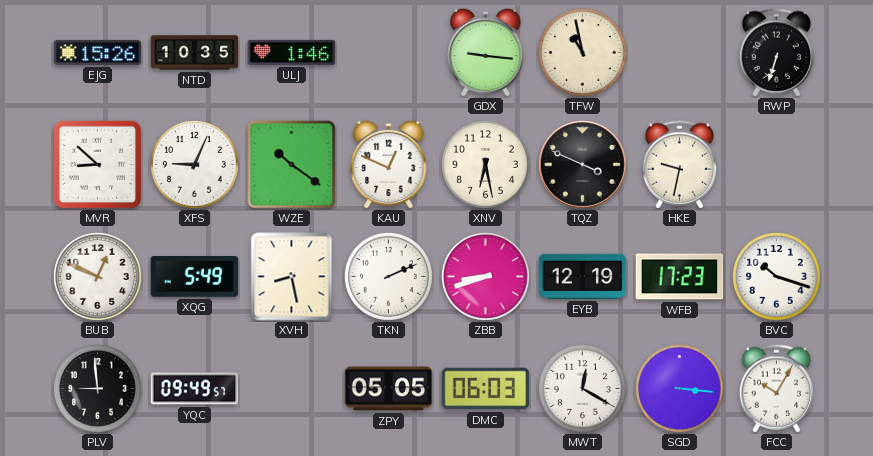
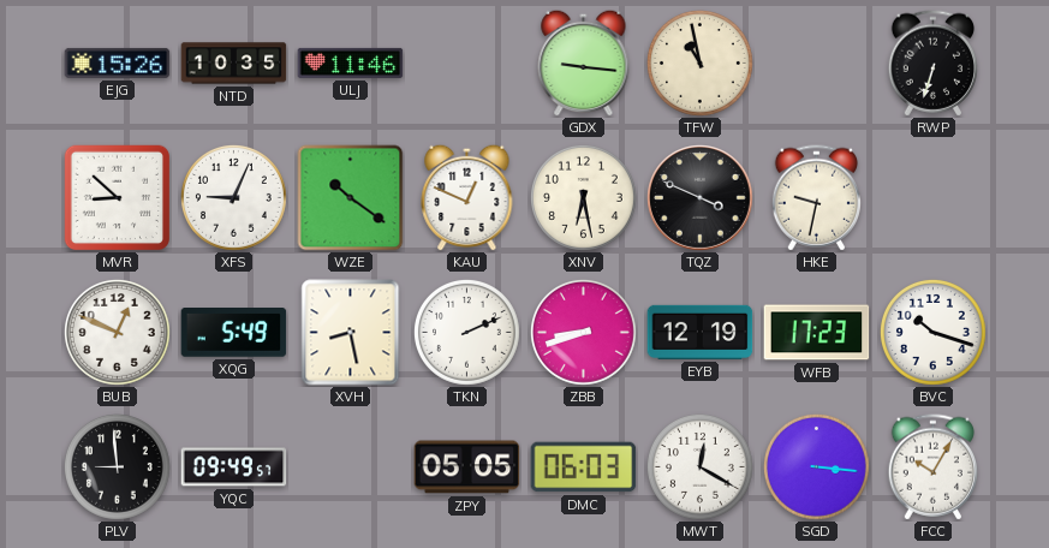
ULJ: 1:46 -> 11:46
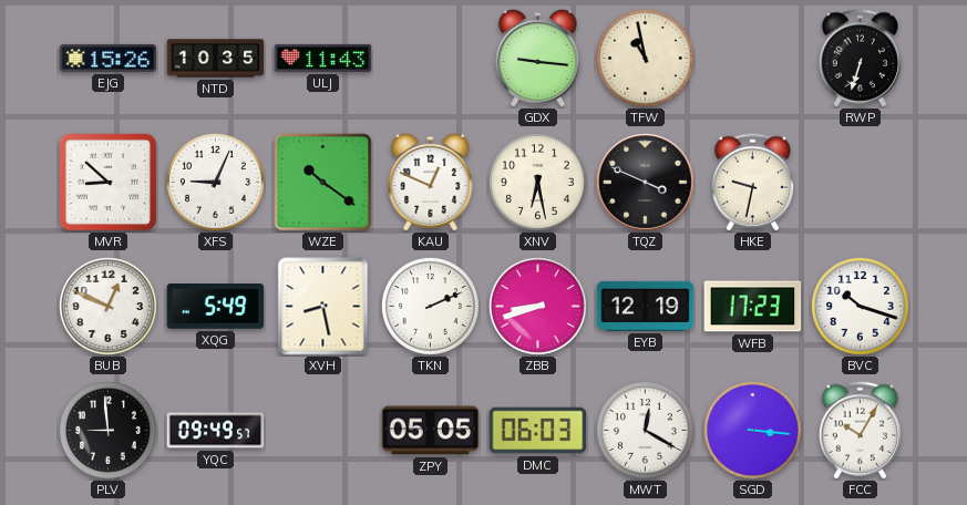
ULJ: 11:46 -> 11:43
